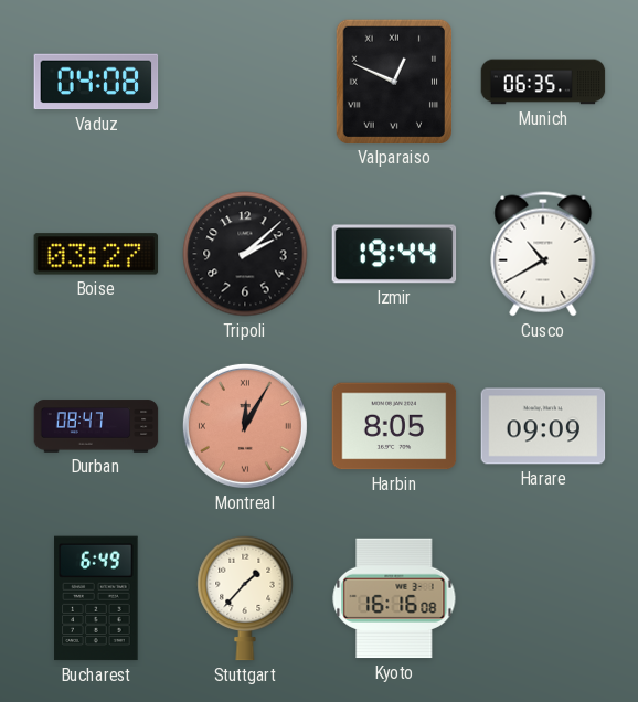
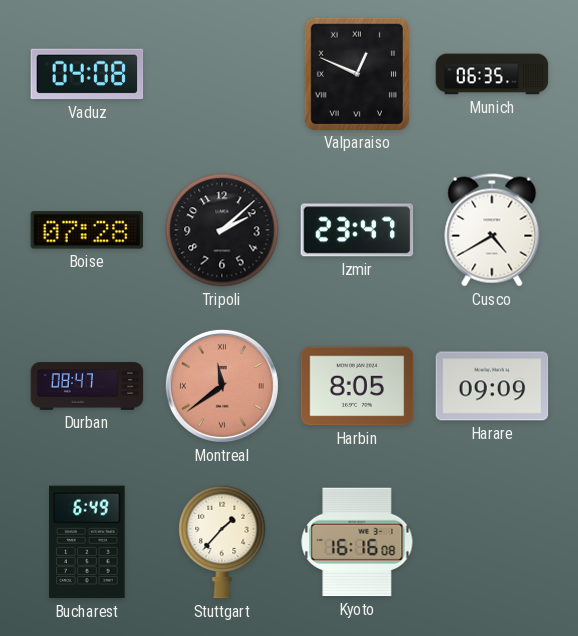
Boise: 03:27 -> 07:28
Izmir: 19:44 -> 23:47
Cusco: 10:40 -> 4:40
Montreal: 12:05 -> 11:39
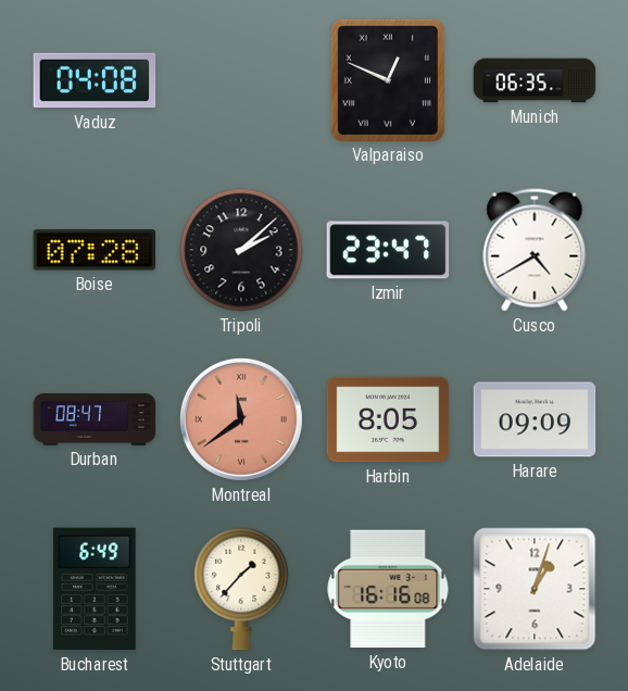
Adelaide: none -> 1:03
